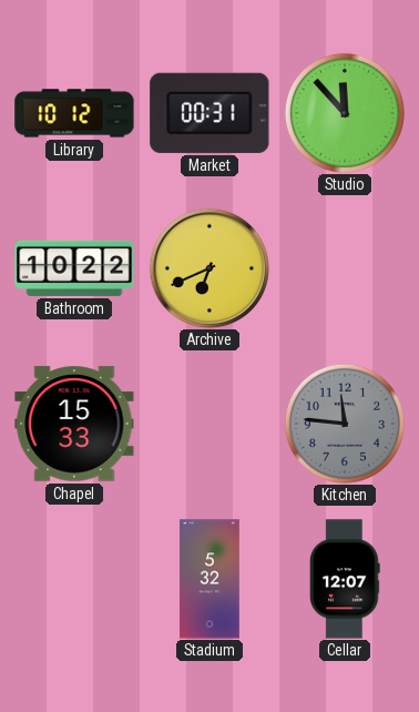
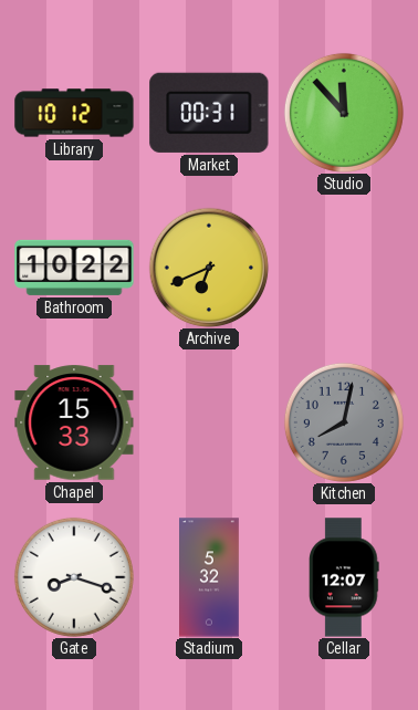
Kitchen: 11:46 -> 8:02
Gate: none -> 8:18
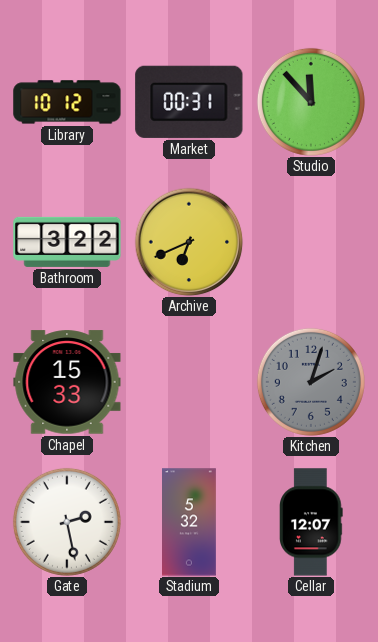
Bathroom: 10:22 -> 3:22
Kitchen: 8:02 -> 2:03
Gate: 8:18 -> 2:28
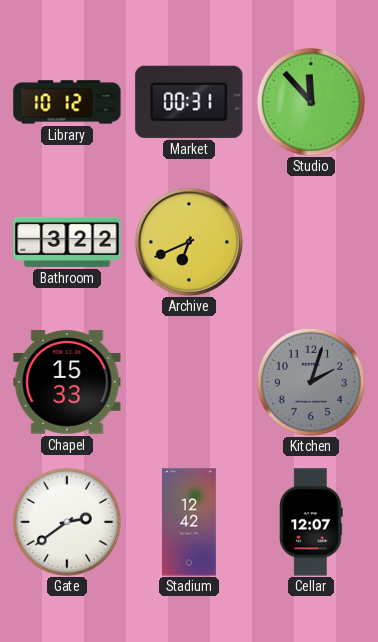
Gate: 2:28 -> 2:39
Stadium: 5:32 -> 12:42
